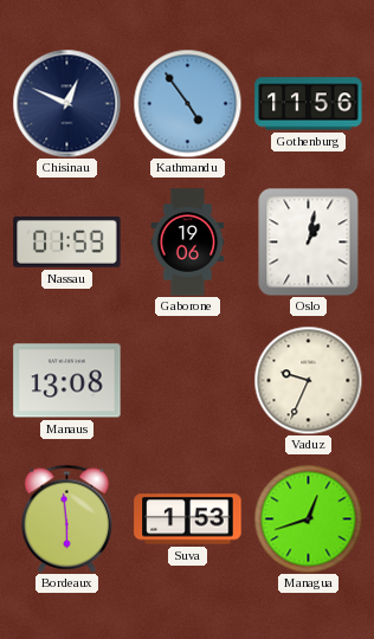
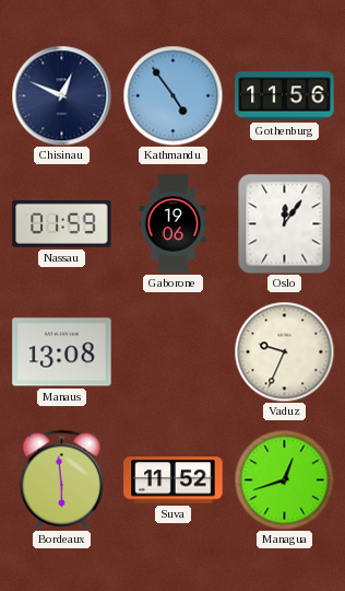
Oslo: 1:02 -> 12:06
Suva: 1:53 -> 11:52
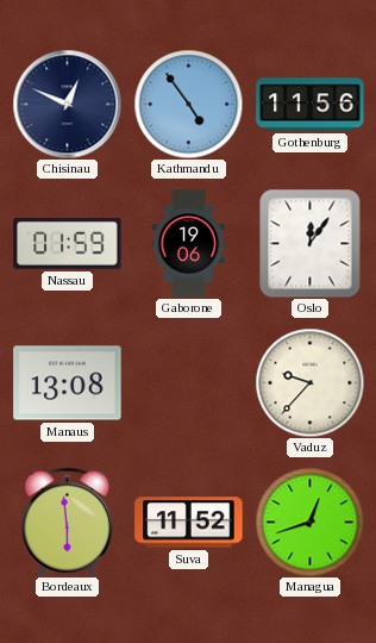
Vaduz: 9:34 -> 9:37
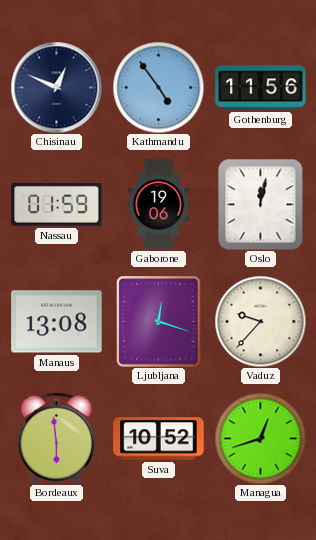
Oslo: 12:06 -> 12:02
Ljubljana: none -> 12:18
Suva: 11:52 -> 10:52
